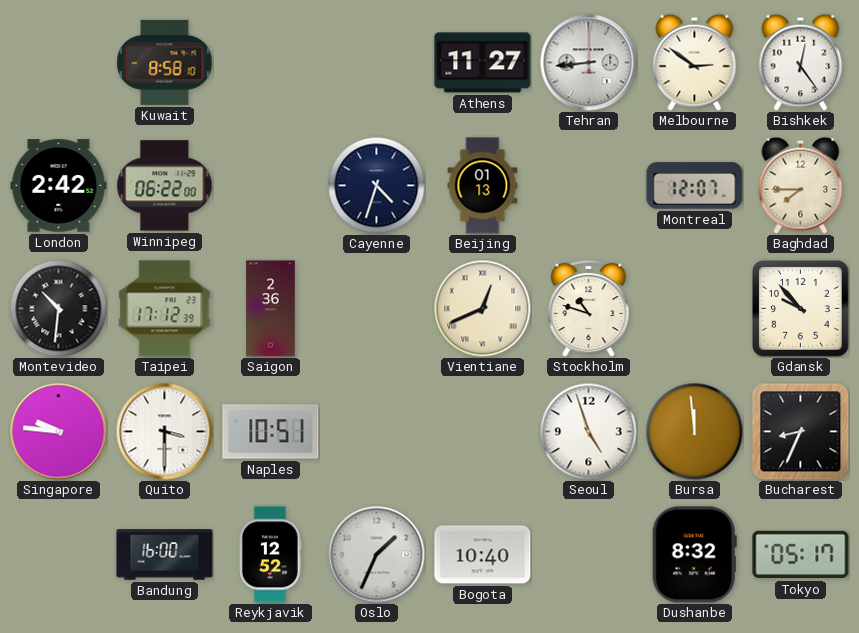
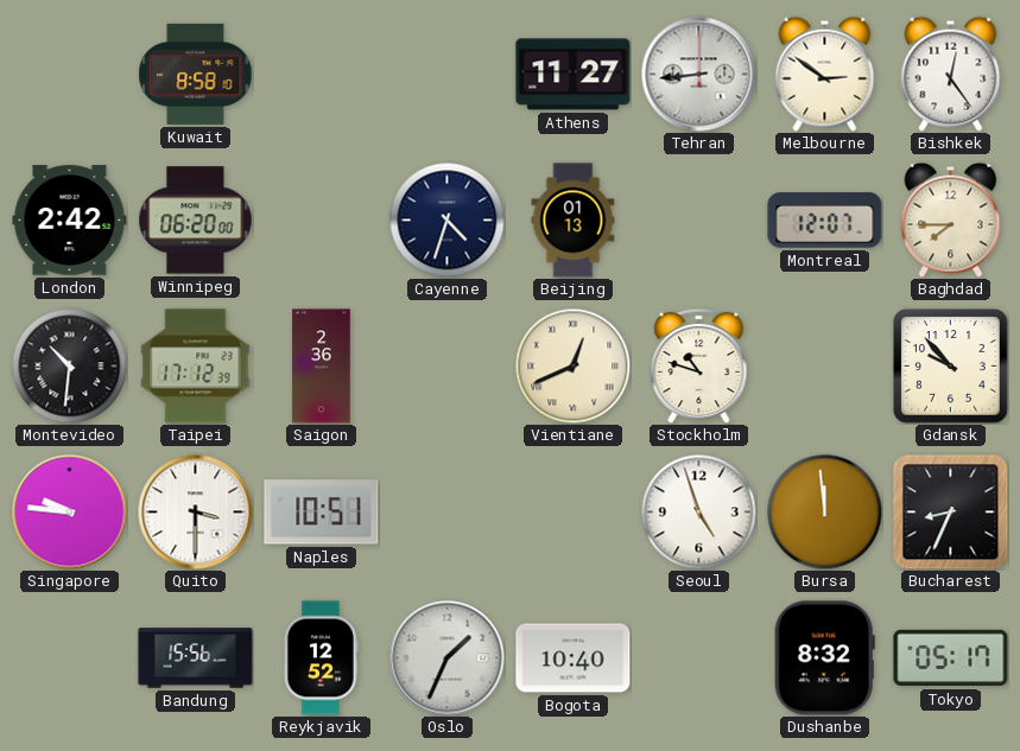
Winnipeg: 06:22 -> 06:20
Bandung: 16:00 -> 15:56
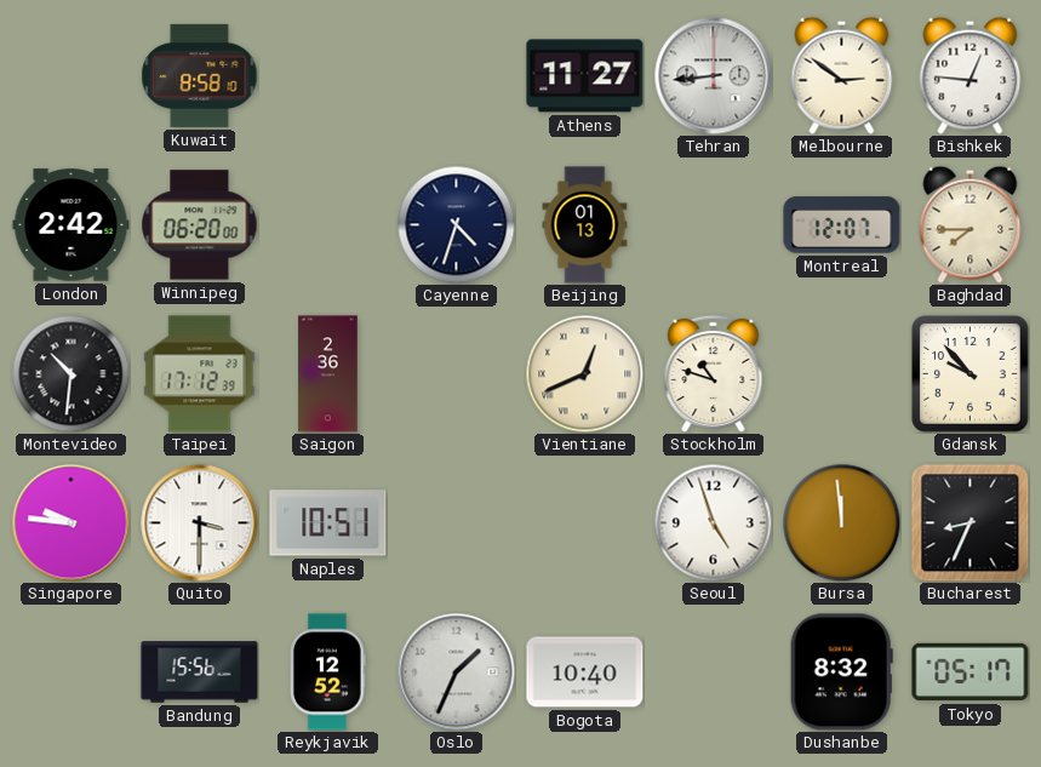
Bishkek: 12:24 -> 12:46
